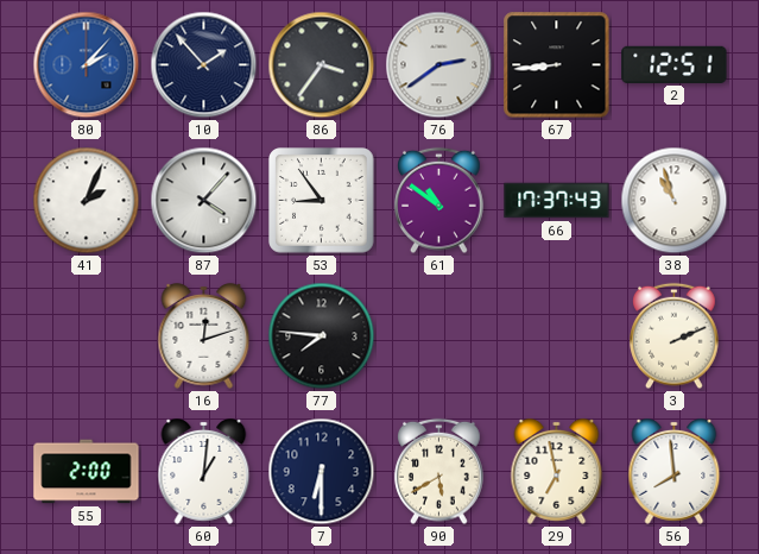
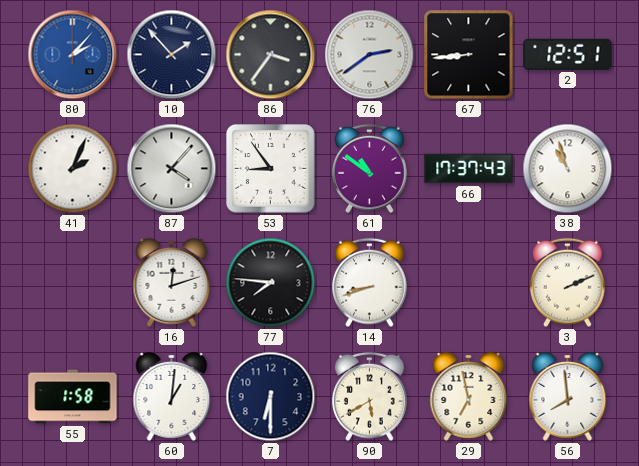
14: none -> 8:42
55: 2:00 -> 1:58
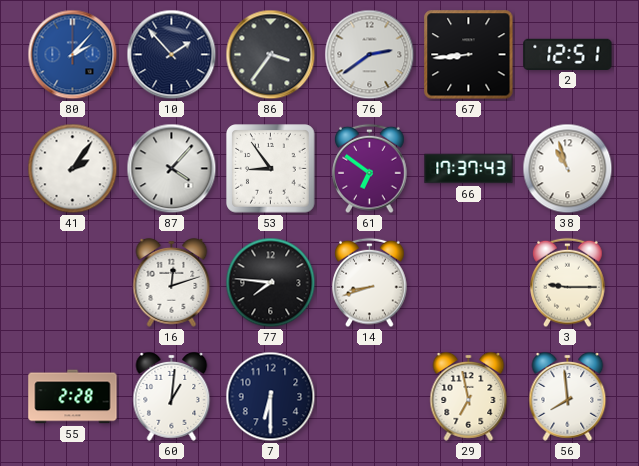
41: 2:04 -> 2:06
61: 10:51 -> 6:51
3: 2:11 -> 9:15
55: 1:58 -> 2:28
90: 5:40 -> none
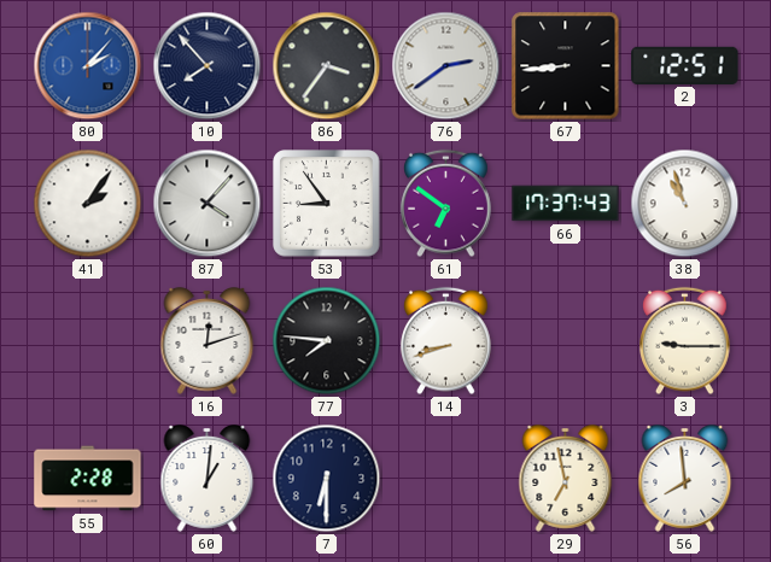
10: 1:53 -> 7:53
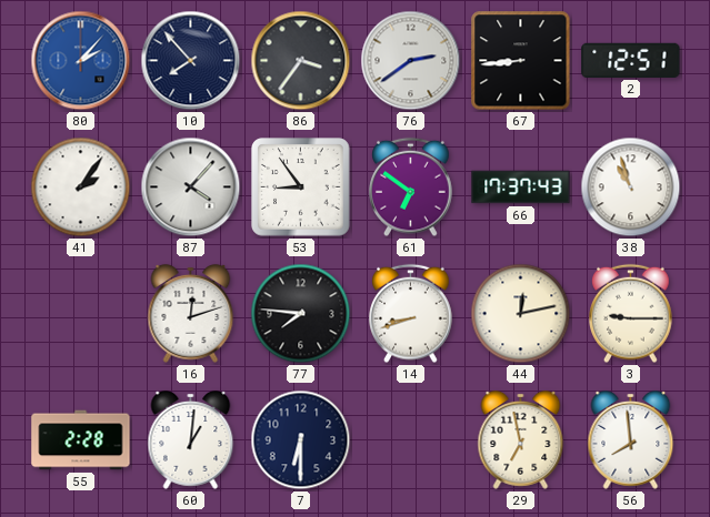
44: none -> 12:13
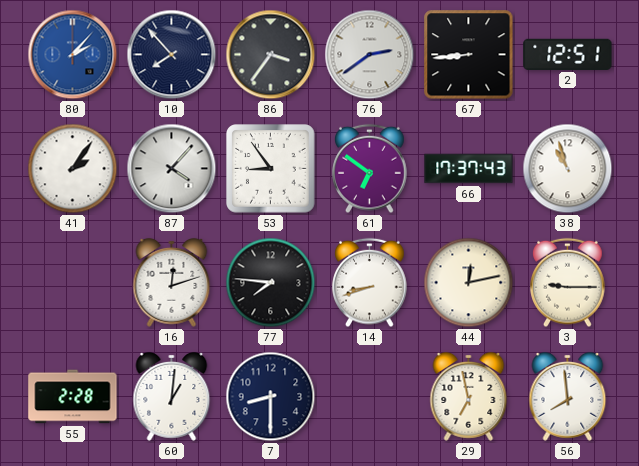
7: 6:30 -> 8:30
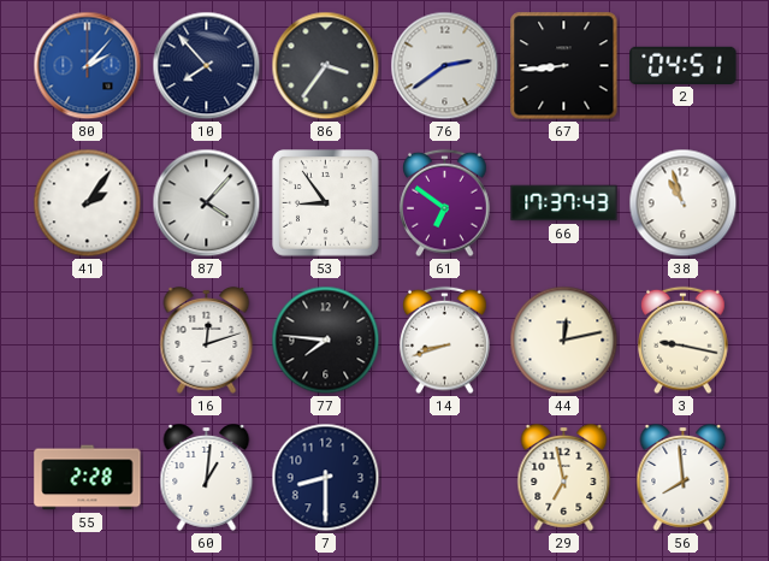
2: 12:51 -> 04:51
3: 9:15 -> 9:17
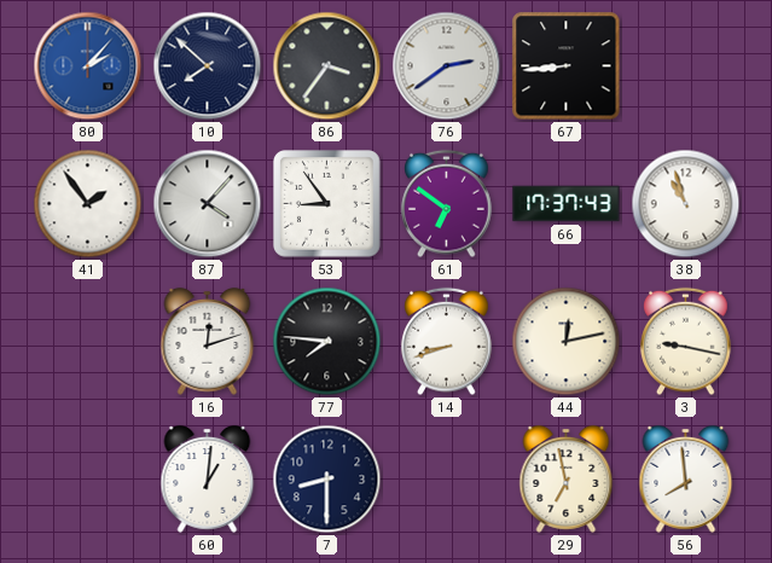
10: 7:53 -> 7:52
2: 04:51 -> none
41: 2:06 -> 1:54
55: 2:28 -> none
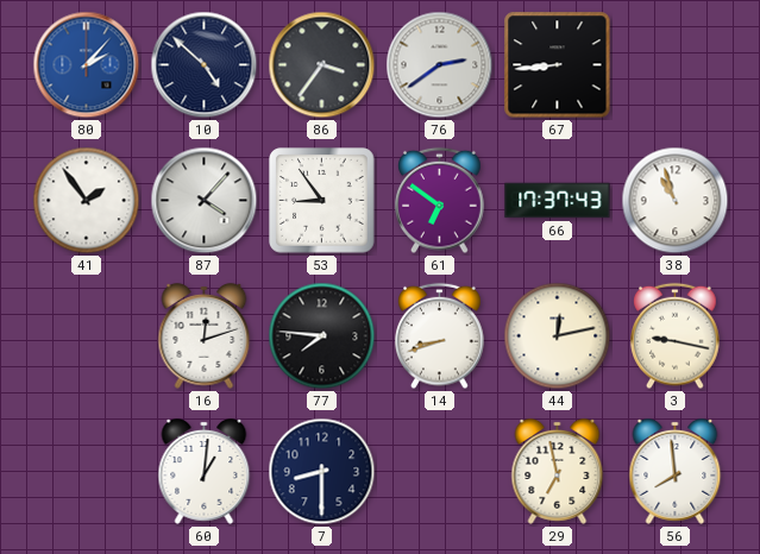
10: 7:52 -> 4:52
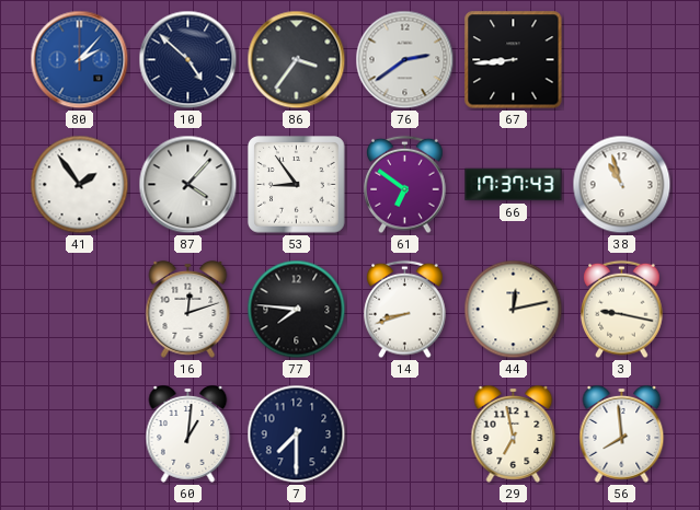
7: 8:30 -> 7:30
